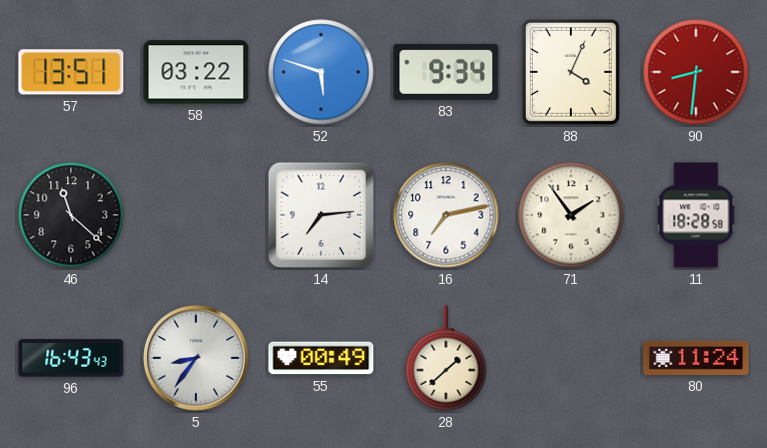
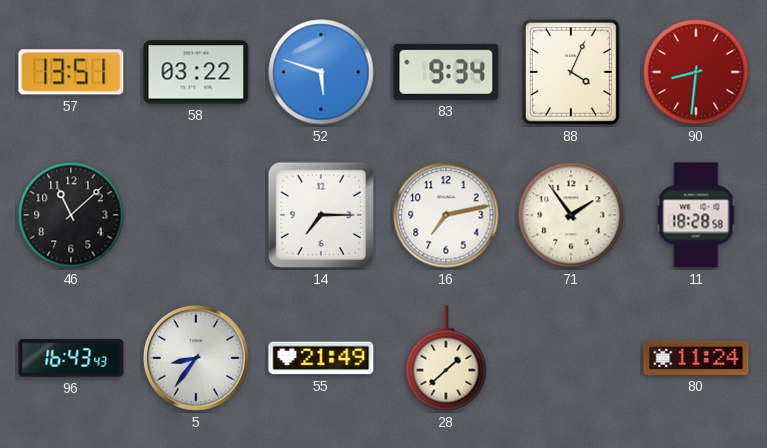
46: 11:22 -> 11:08
14: 7:14 -> 7:15
55: 00:49 -> 21:49
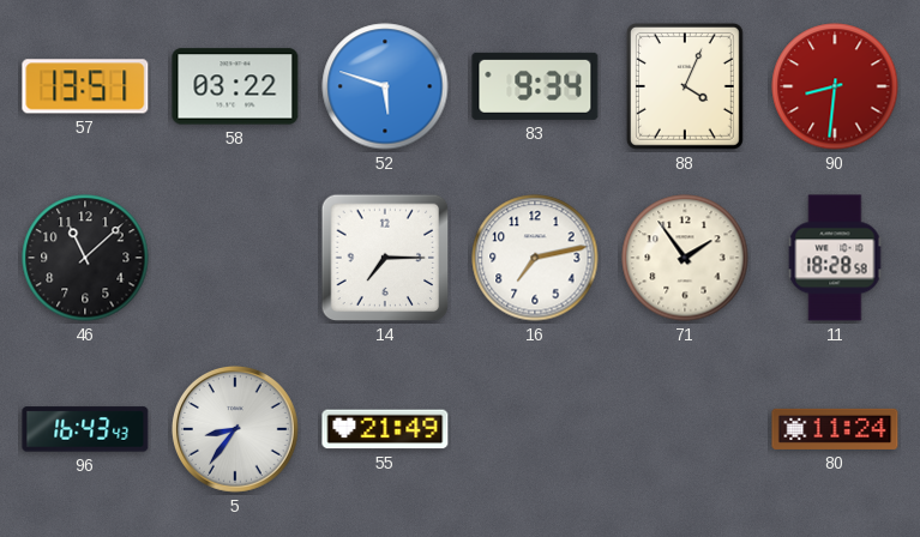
28: 1:38 -> none
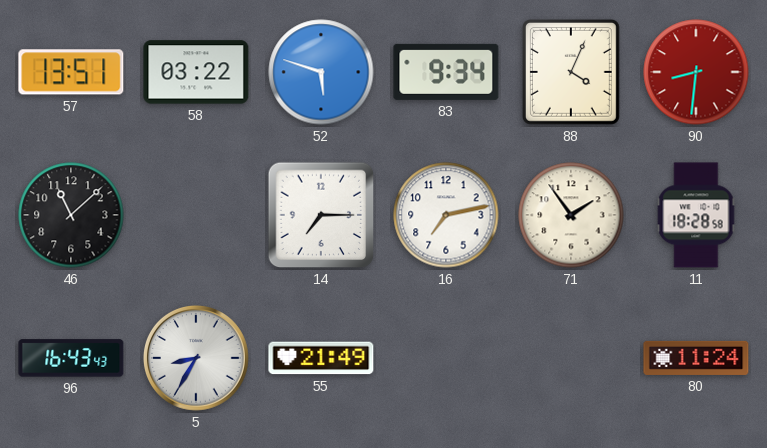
5: 8:36 -> 8:35
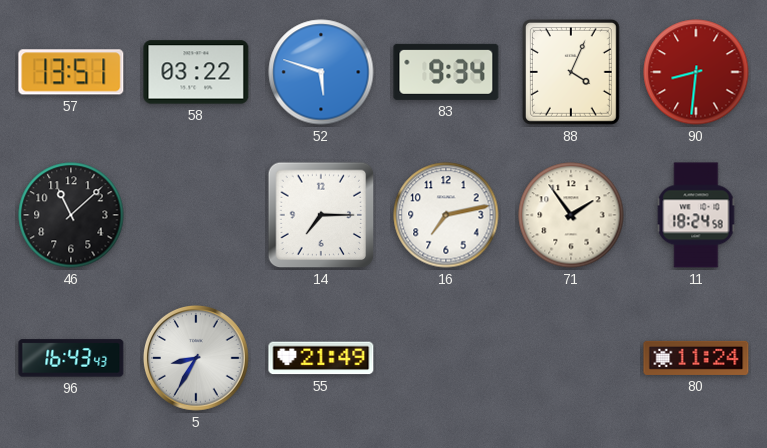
11: 18:28 -> 18:24
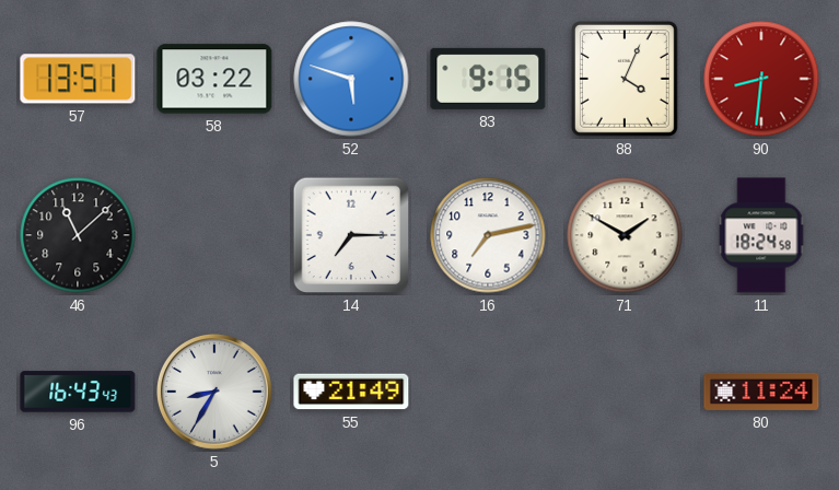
83: 9:34 -> 9:15
71: 1:54 -> 1:50
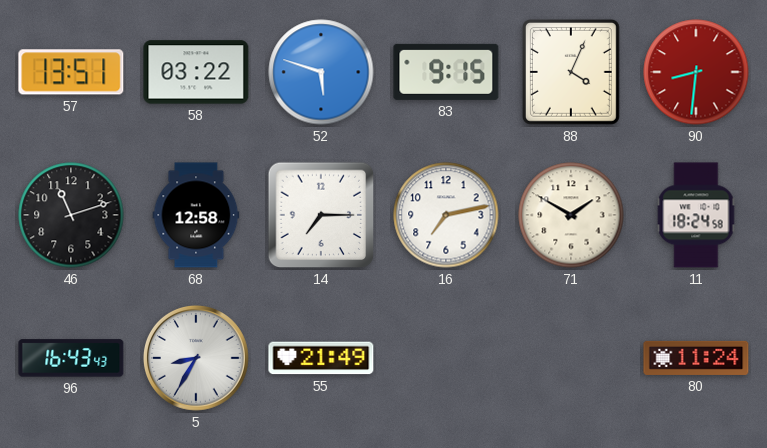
46: 11:08 -> 11:12
68: none -> 12:58
